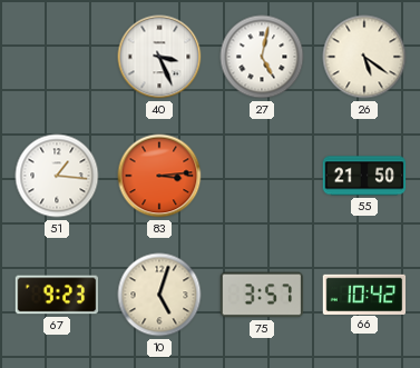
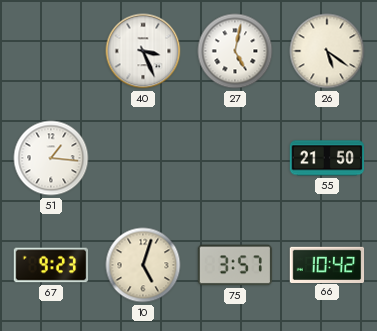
83: 3:14 -> none
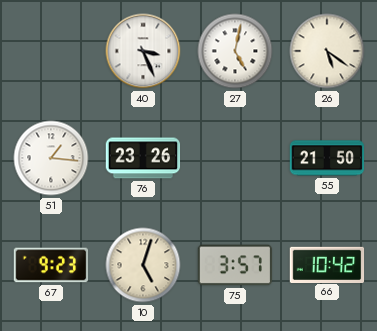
76: none -> 23:26
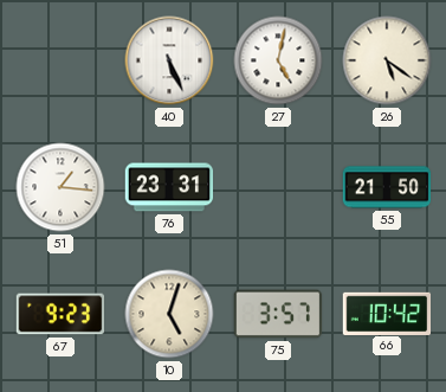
40: 3:26 -> 5:26
76: 23:26 -> 23:31
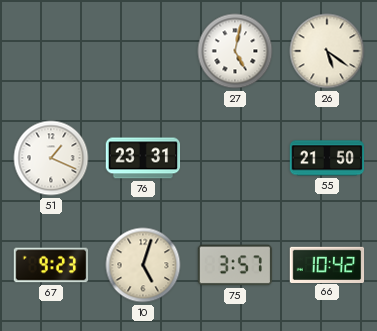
40: 5:26 -> none
51: 1:16 -> 1:19
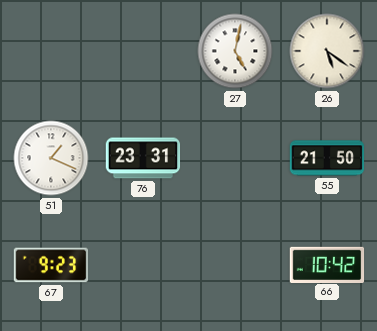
10: 5:03 -> none
75: 3:57 -> none
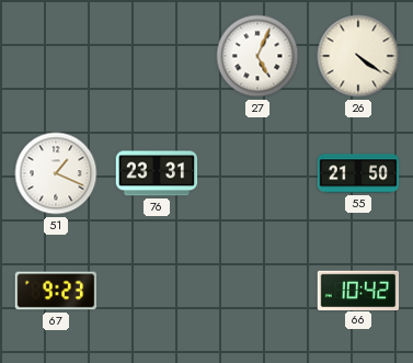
27: 5:02 -> 5:04
26: 5:21 -> 4:21
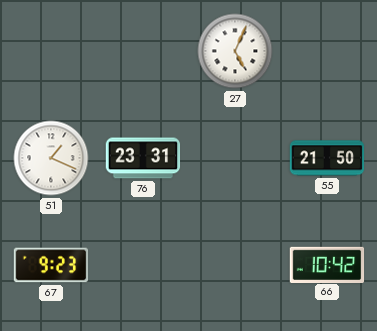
26: 4:21 -> none
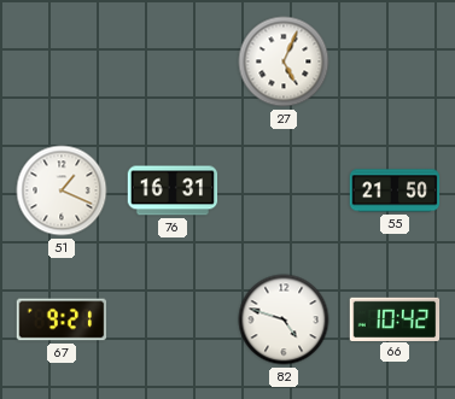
76: 23:31 -> 16:31
67: 9:23 -> 9:21
82: none -> 4:48
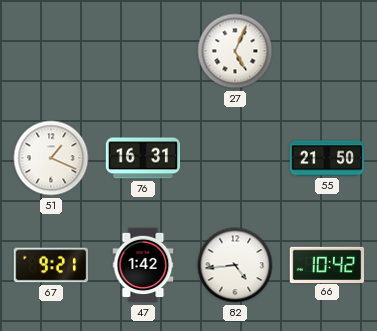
47: none -> 1:42
82: 4:48 -> 4:44
